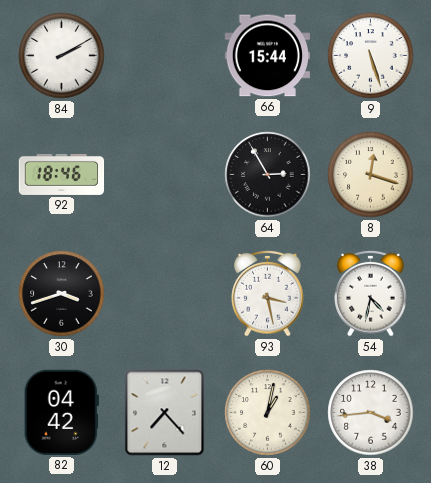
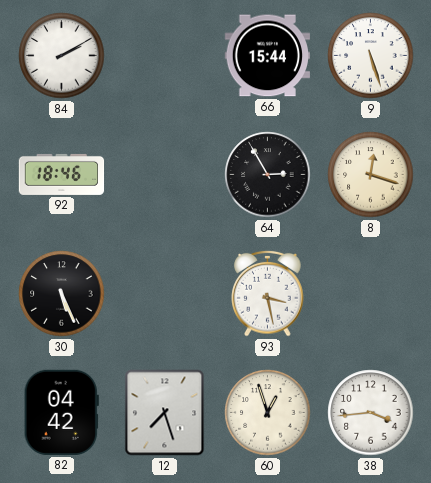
30: 3:42 -> 5:26
54: 4:32 -> none
12: 7:23 -> 7:27
60: 1:02 -> 12:57
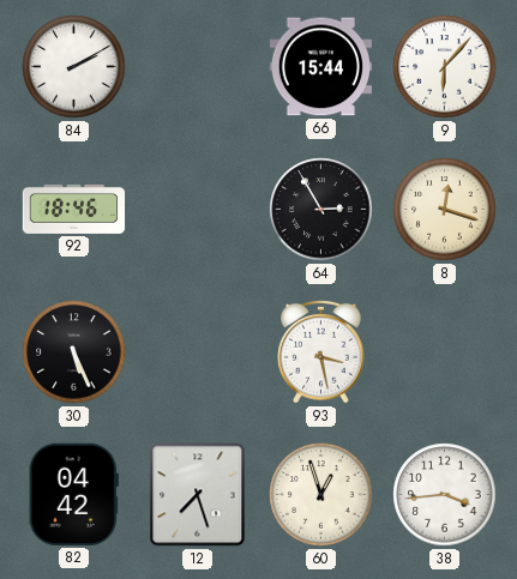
9: 5:27 -> 6:07
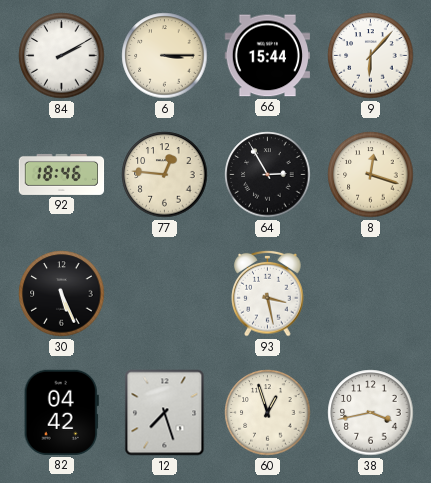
6: none -> 3:15
77: none -> 12:46
38: 3:44 -> 3:43
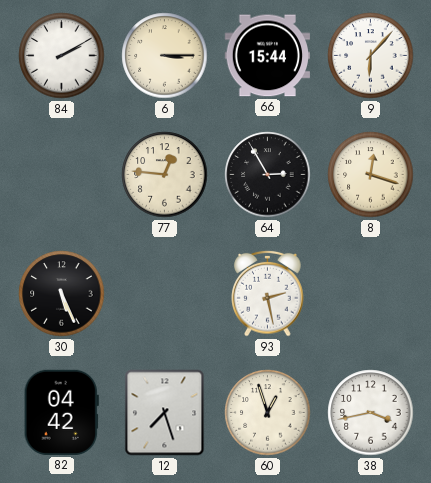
92: 18:46 -> none
93: 3:28 -> 2:28
